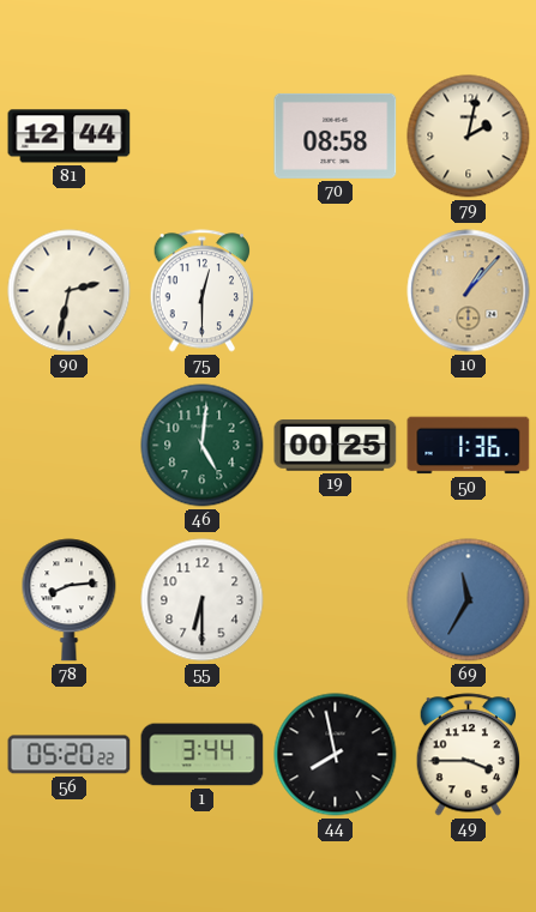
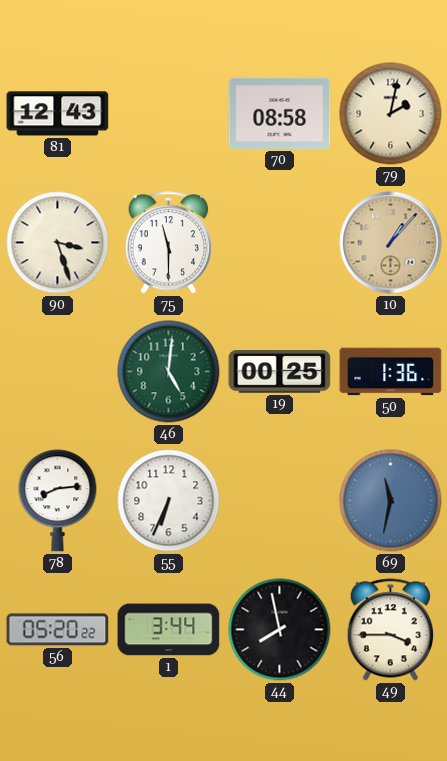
81: 12:44 -> 12:43
90: 2:32 -> 3:27
75: 12:30 -> 11:30
55: 6:30 -> 6:34
69: 11:35 -> 11:32
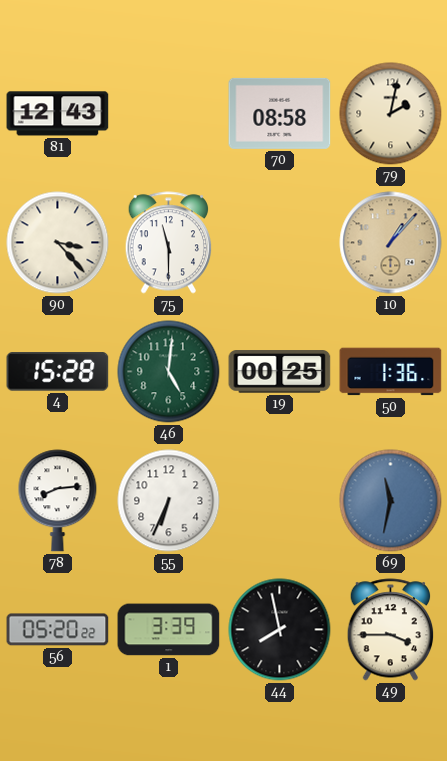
90: 3:27 -> 3:23
4: none -> 15:28
1: 3:44 -> 3:39
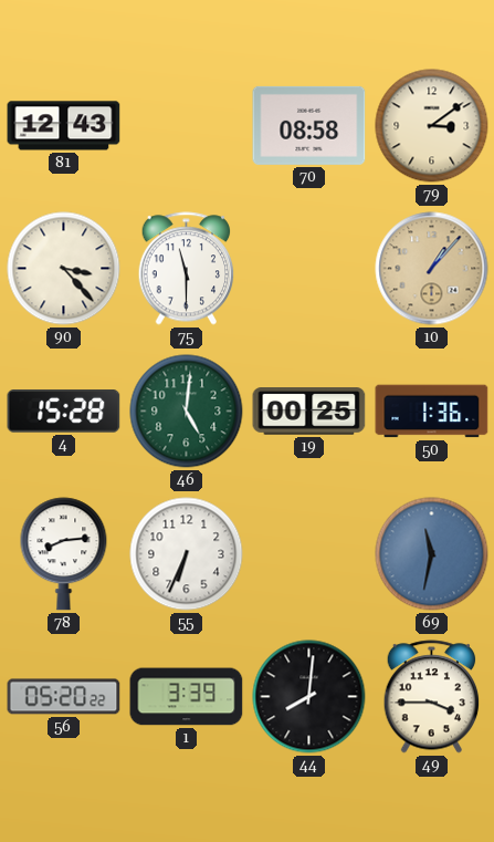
79: 2:02 -> 3:09
44: 7:58 -> 8:01
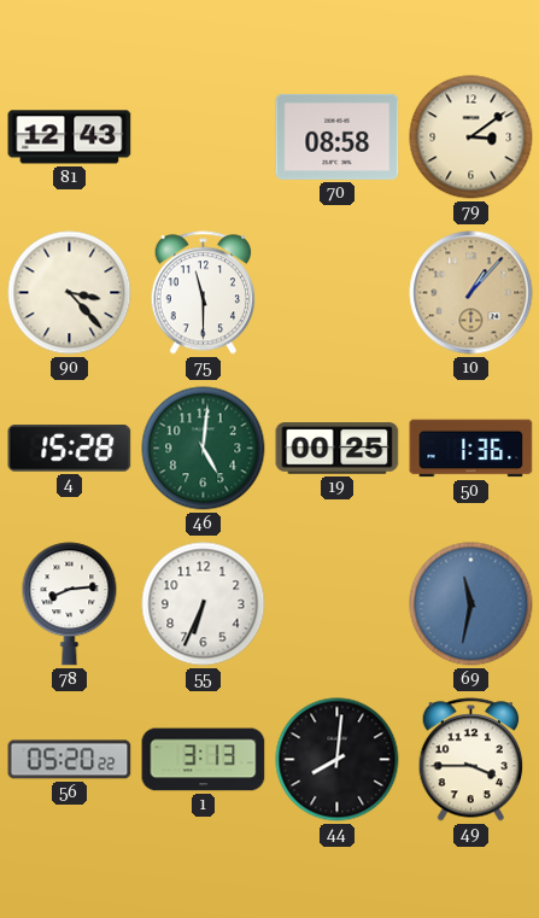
1: 3:39 -> 3:13
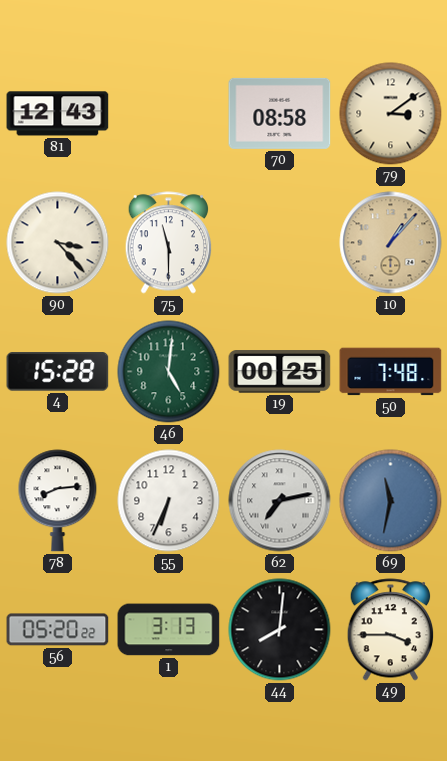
50: 1:36 -> 7:48
62: none -> 7:13
